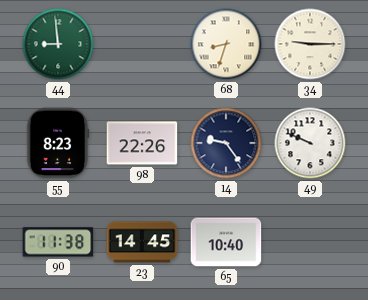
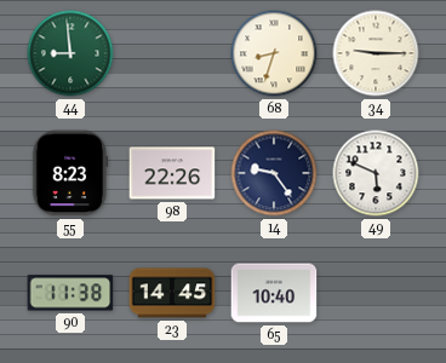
49: 9:49 -> 5:49
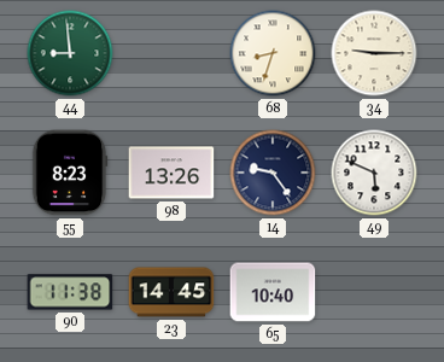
98: 22:26 -> 13:26
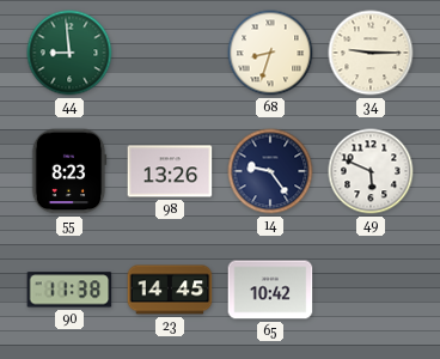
65: 10:40 -> 10:42
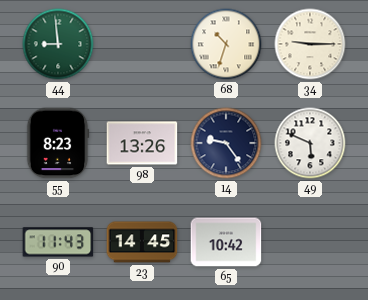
68: 8:33 -> 10:33
90: 11:38 -> 11:43
